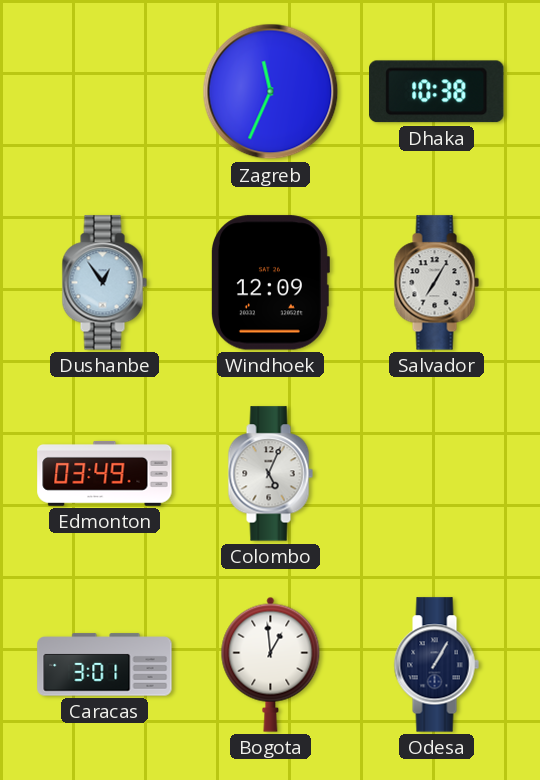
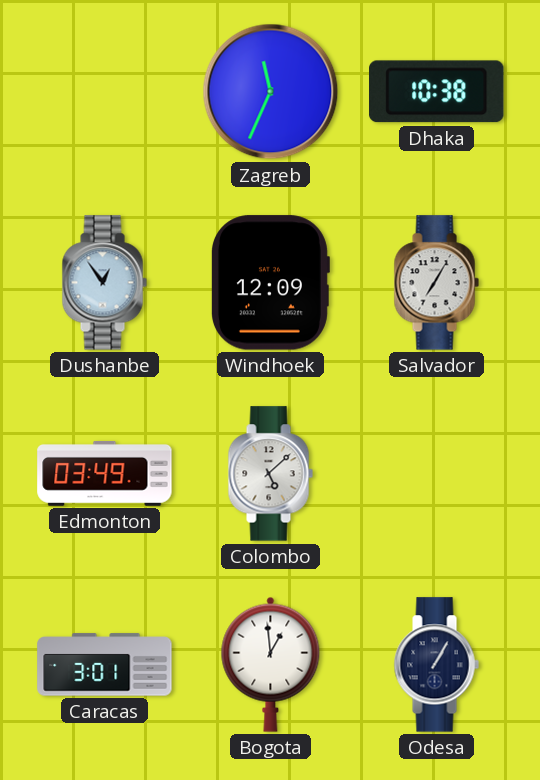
Colombo: 5:04 -> 5:08
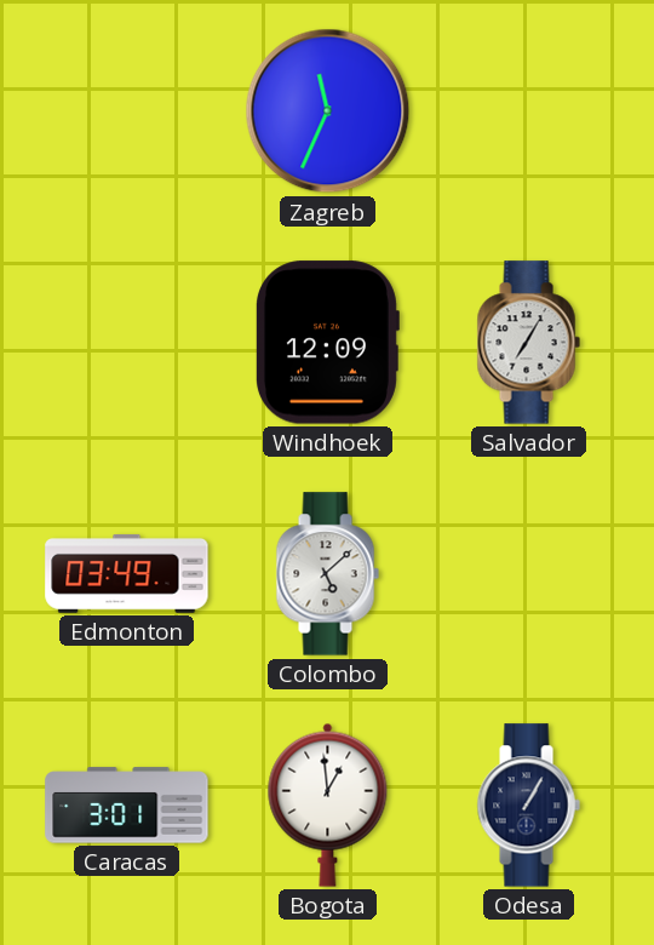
Dhaka: 10:38 -> none
Dushanbe: 12:54 -> none
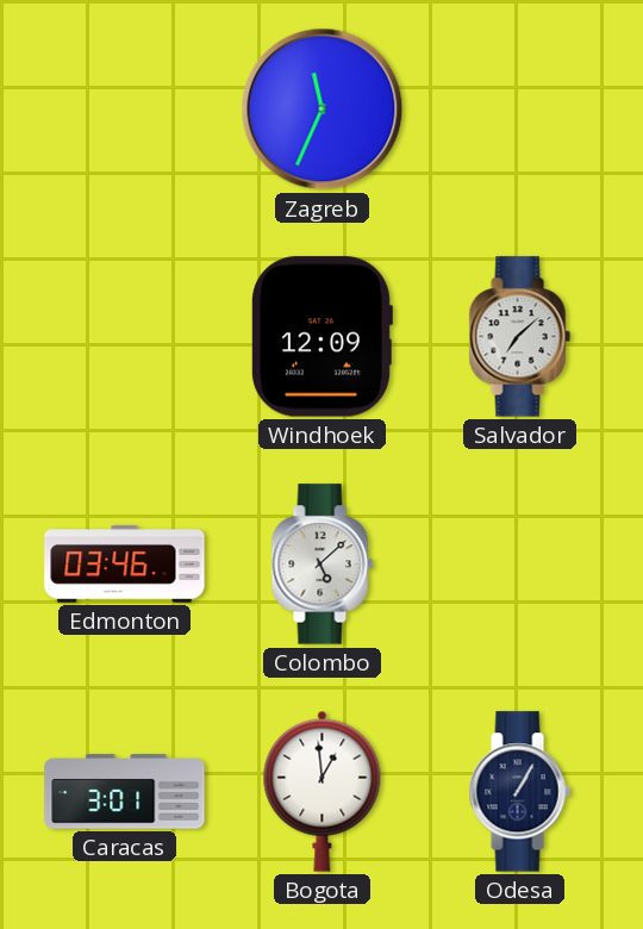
Salvador: 7:05 -> 7:08
Edmonton: 03:49 -> 03:46
